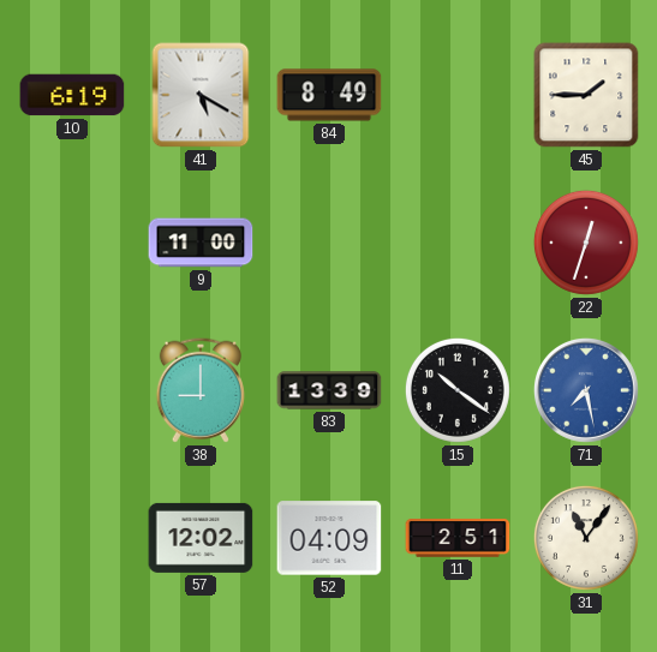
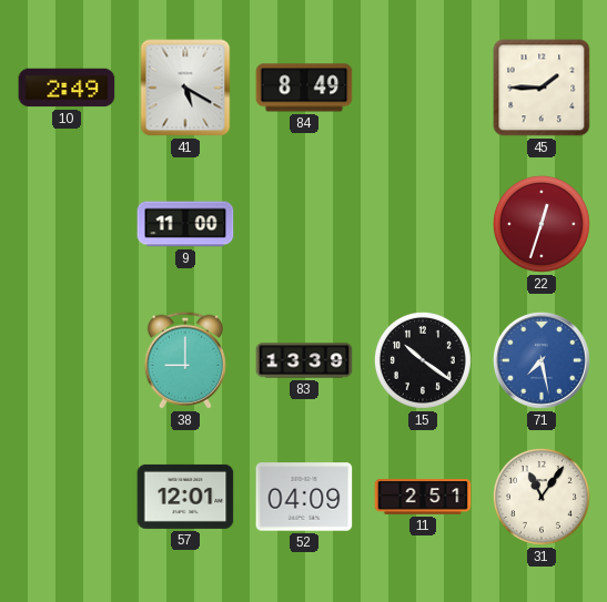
10: 6:19 -> 2:49
57: 12:02 -> 12:01
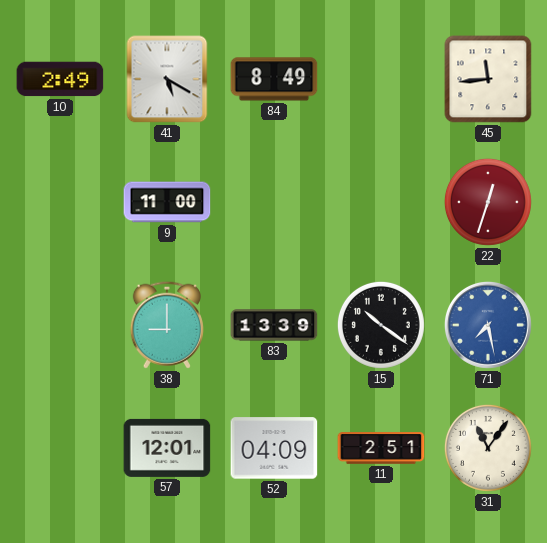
45: 1:45 -> 11:44
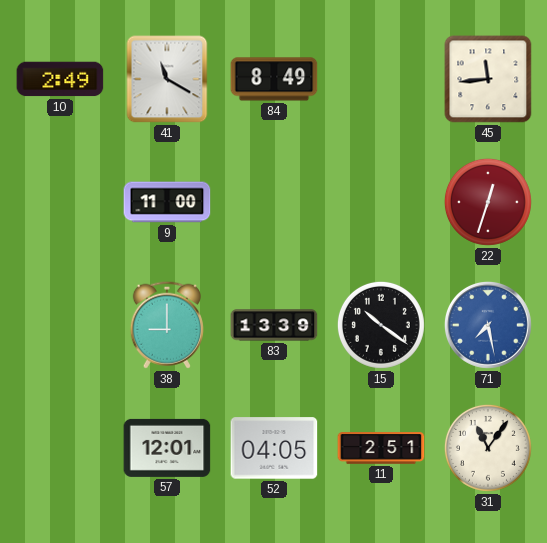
41: 5:20 -> 11:20
52: 04:09 -> 04:05
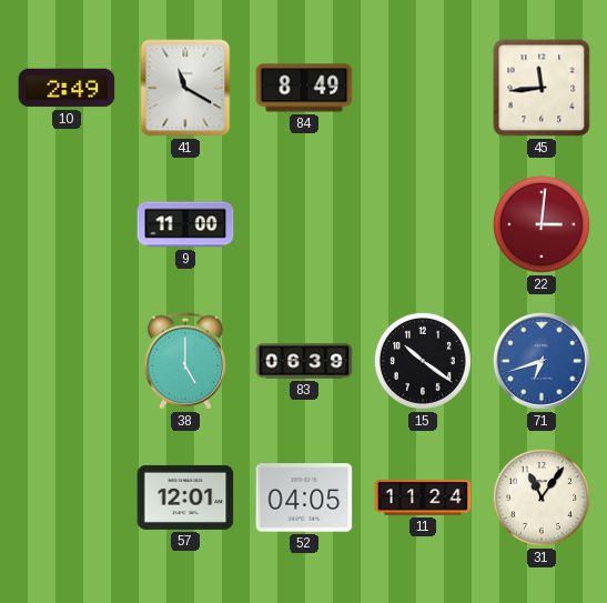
22: 12:33 -> 3:01
38: 9:00 -> 5:00
83: 13:39 -> 06:39
71: 7:28 -> 6:42
11: 2:51 -> 11:24
